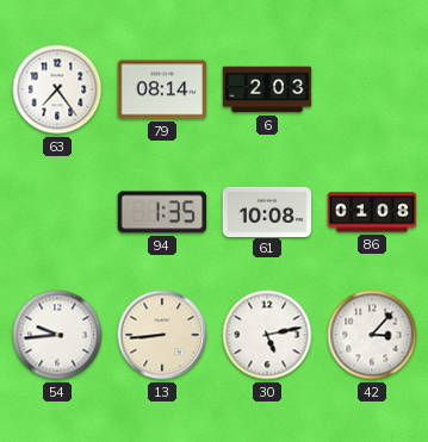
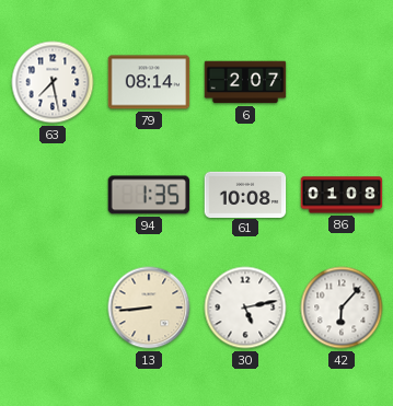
63: 7:24 -> 7:28
6: 2:03 -> 2:07
54: 9:44 -> none
42: 3:07 -> 6:07
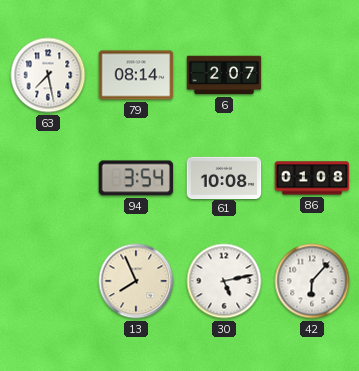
94: 1:35 -> 3:54
13: 8:44 -> 7:56
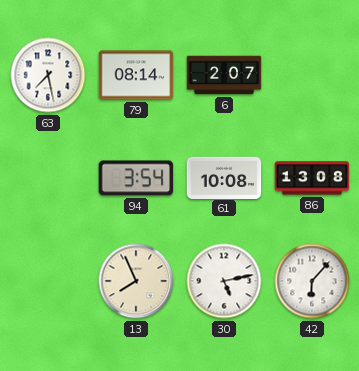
86: 01:08 -> 13:08
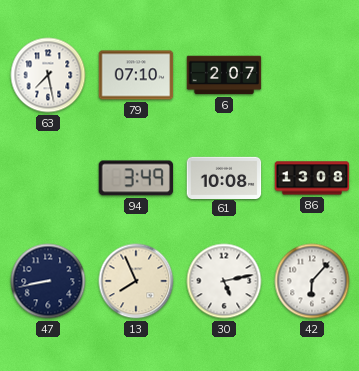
79: 08:14 -> 07:10
94: 3:54 -> 3:49
47: none -> 8:43
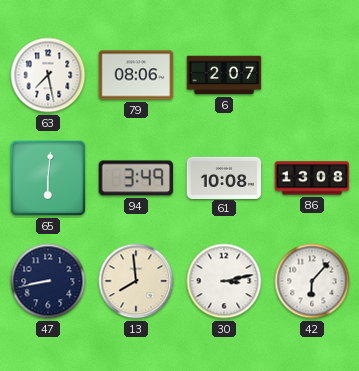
79: 07:10 -> 08:06
65: none -> 6:01
13: 7:56 -> 7:59
30: 5:13 -> 3:13
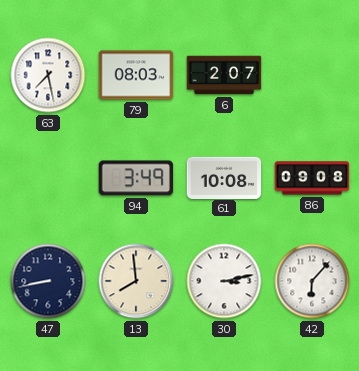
79: 08:06 -> 08:03
65: 6:01 -> none
86: 13:08 -> 09:08
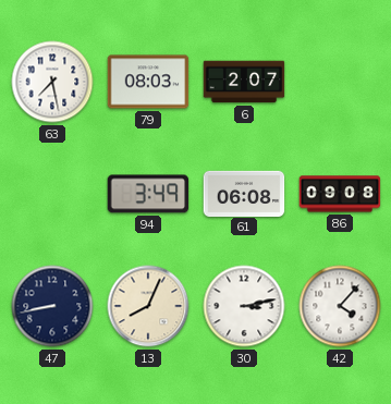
61: 10:08 -> 06:08
13: 7:59 -> 8:04
42: 6:07 -> 4:07
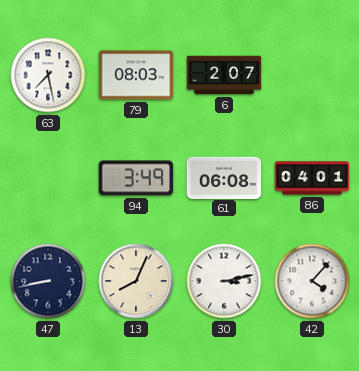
86: 09:08 -> 04:01
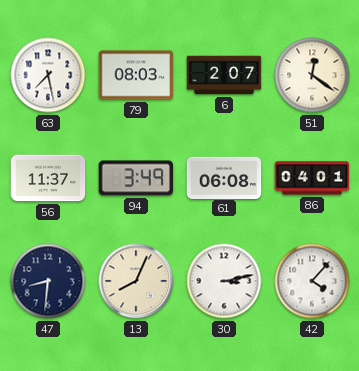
51: none -> 12:21
56: none -> 11:37
47: 8:43 -> 8:31
